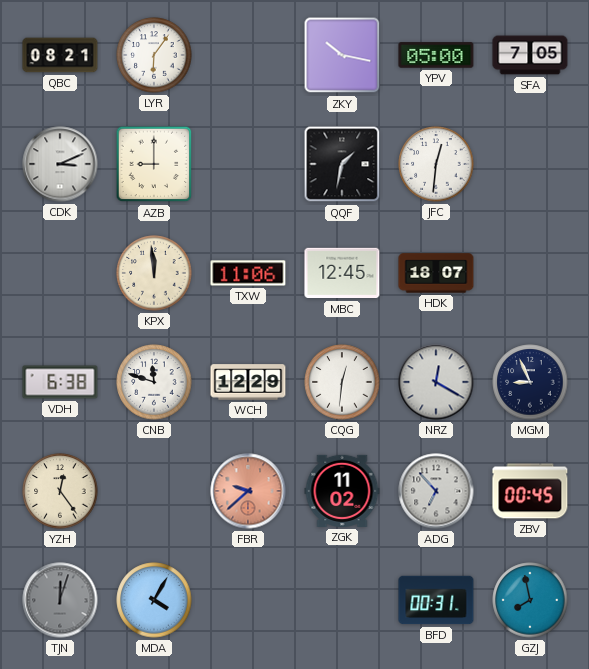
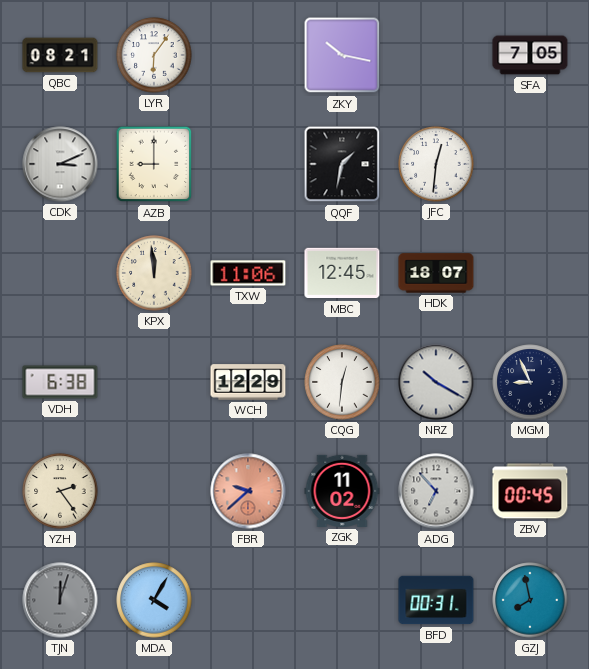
YPV: 05:00 -> none
CNB: 11:48 -> none
NRZ: 12:20 -> 10:20
YZH: 12:24 -> 2:24
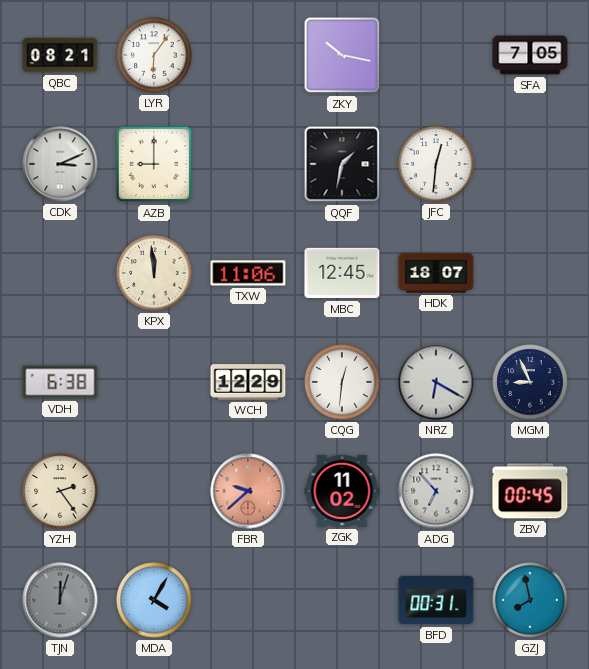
NRZ: 10:20 -> 6:20
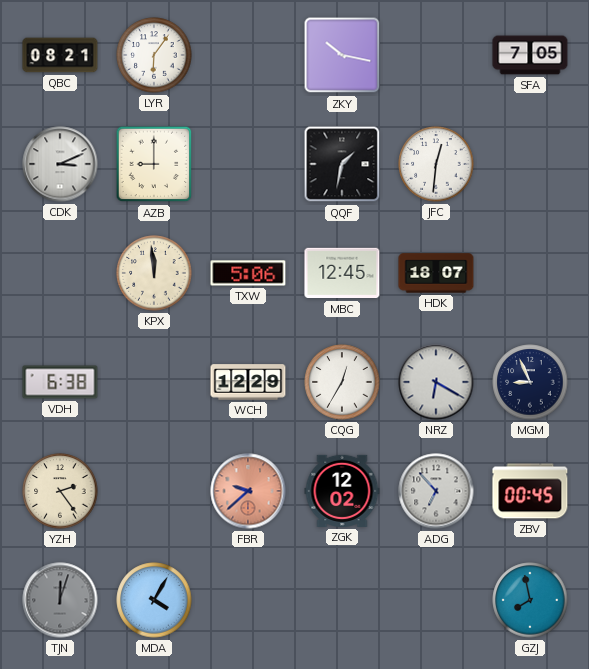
TXW: 11:06 -> 5:06
CQG: 12:31 -> 12:35
ZGK: 11:02 -> 12:02
BFD: 00:31 -> none
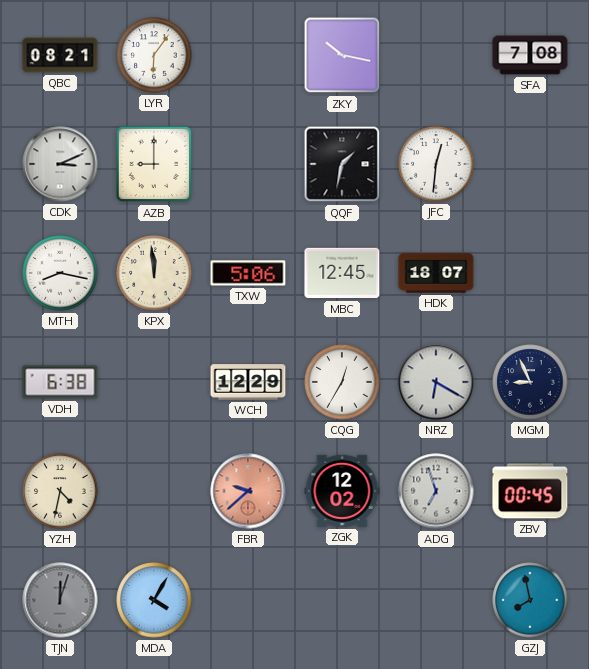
SFA: 7:05 -> 7:08
MTH: none -> 8:17
YZH: 2:24 -> 4:32
ADG: 6:53 -> 6:57
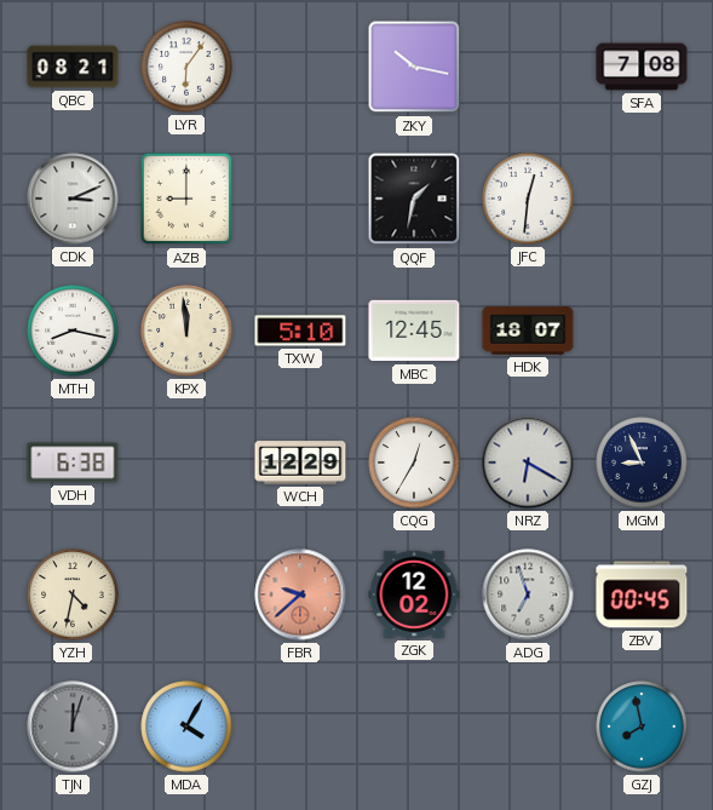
TXW: 5:06 -> 5:10
